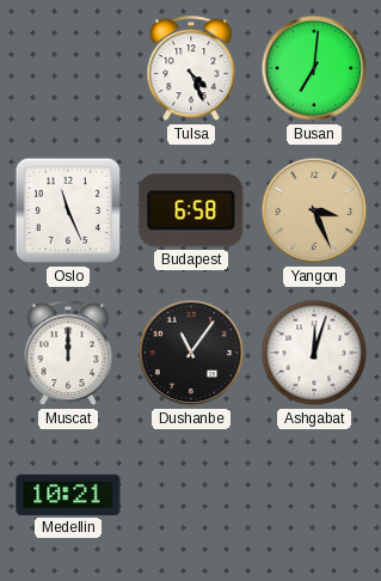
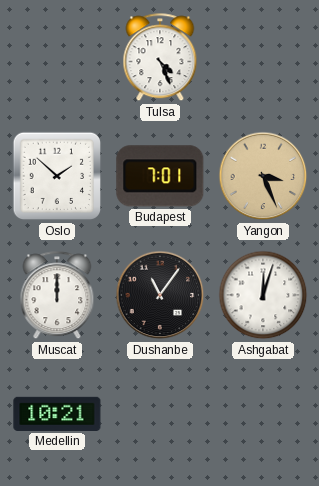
Busan: 7:01 -> none
Oslo: 11:26 -> 1:52
Budapest: 6:58 -> 7:01
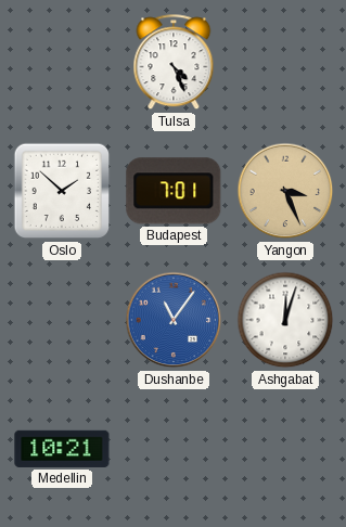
Muscat: 12:00 -> none
Dushanbe dial: black -> blue
